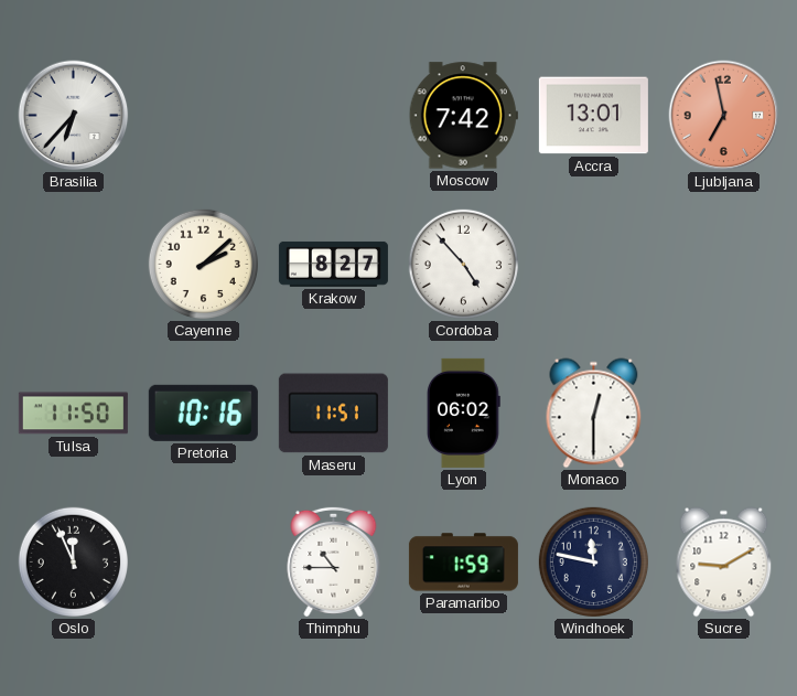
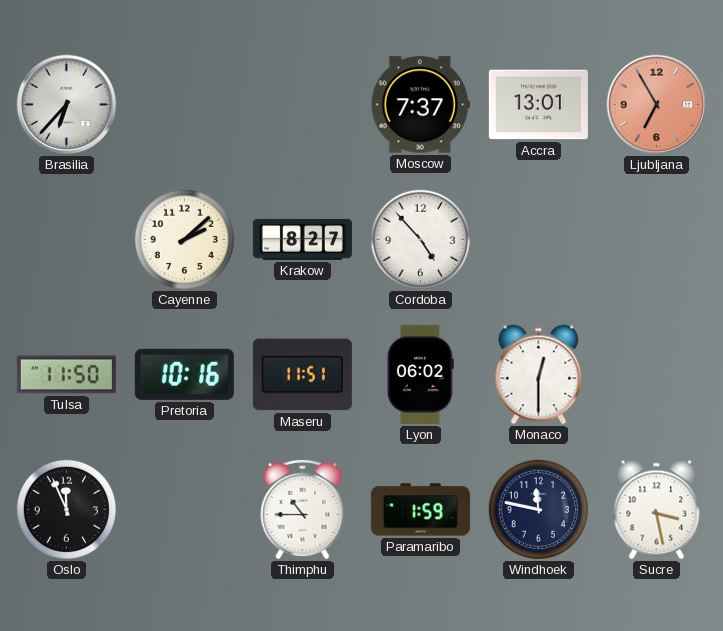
Moscow: 7:42 -> 7:37
Ljubljana: 6:58 -> 6:55
Sucre: 9:10 -> 3:28
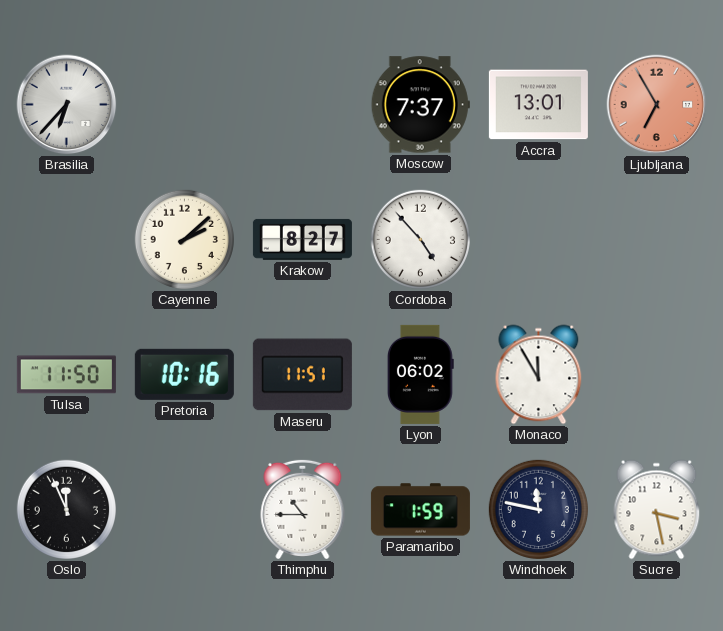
Monaco: 12:30 -> 11:55
